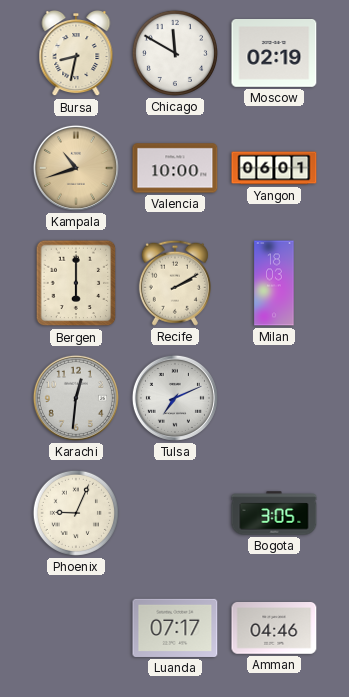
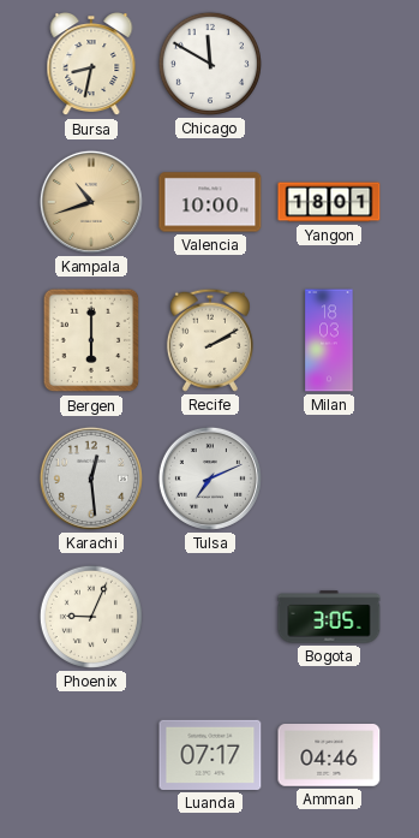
Moscow: 02:19 -> none
Yangon: 06:01 -> 18:01
Karachi: 12:31 -> 12:29
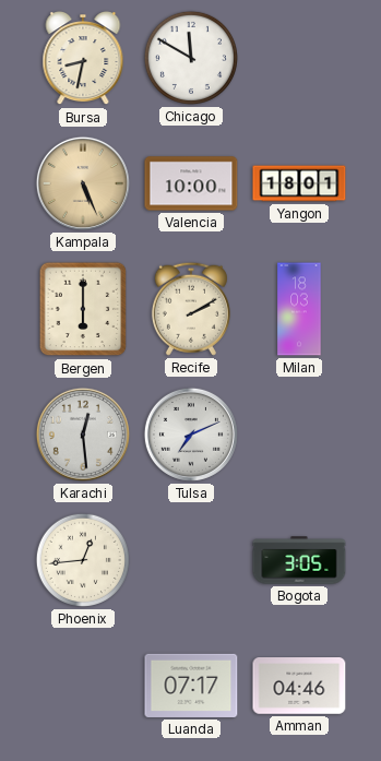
Kampala: 10:42 -> 5:26
Phoenix: 9:04 -> 12:44
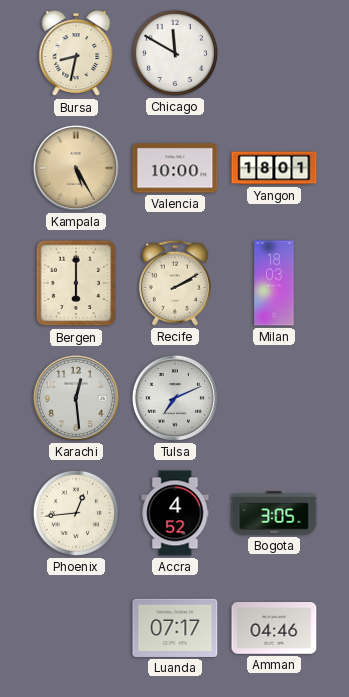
Kampala: 5:26 -> 5:25
Accra: none -> 4:52
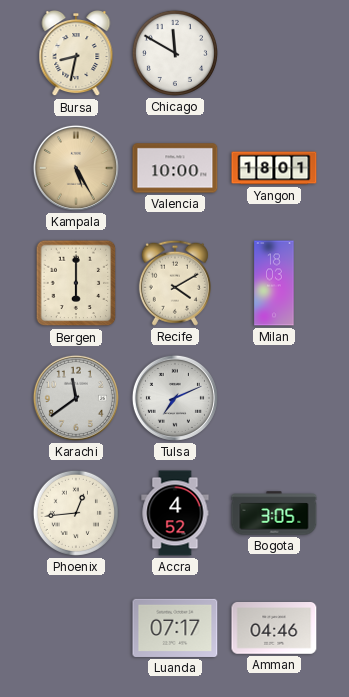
Recife: 2:10 -> 4:10
Karachi: 12:29 -> 11:39
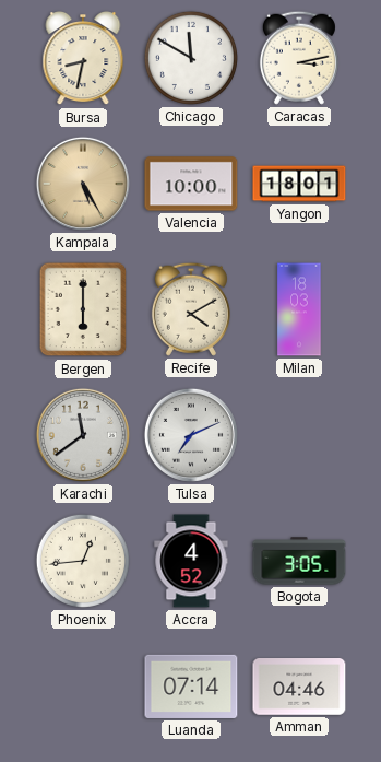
Caracas: none -> 3:13
Luanda: 07:17 -> 07:14
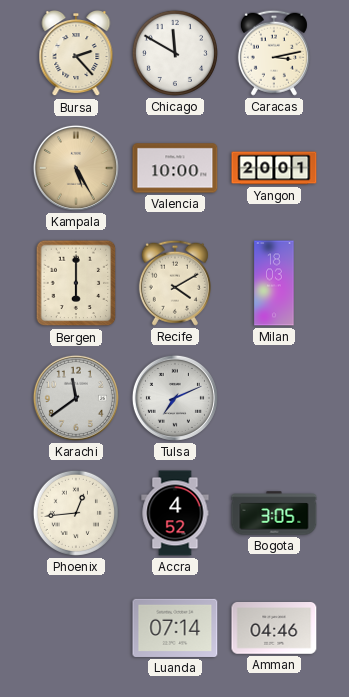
Bursa: 8:32 -> 2:23
Yangon: 18:01 -> 20:01
